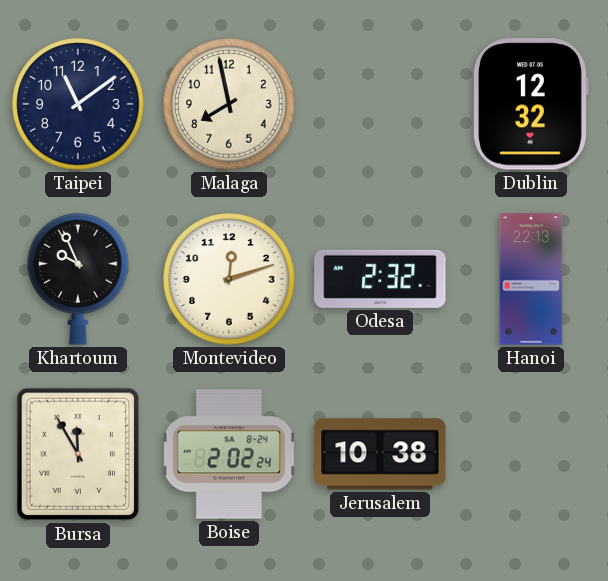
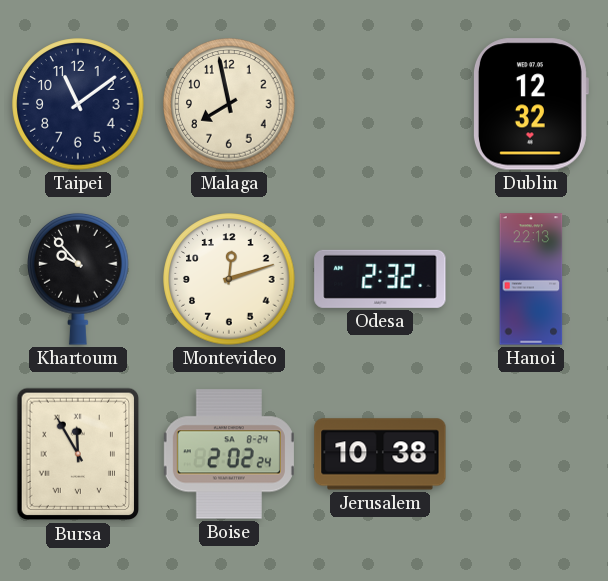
Khartoum: 9:56 -> 9:53
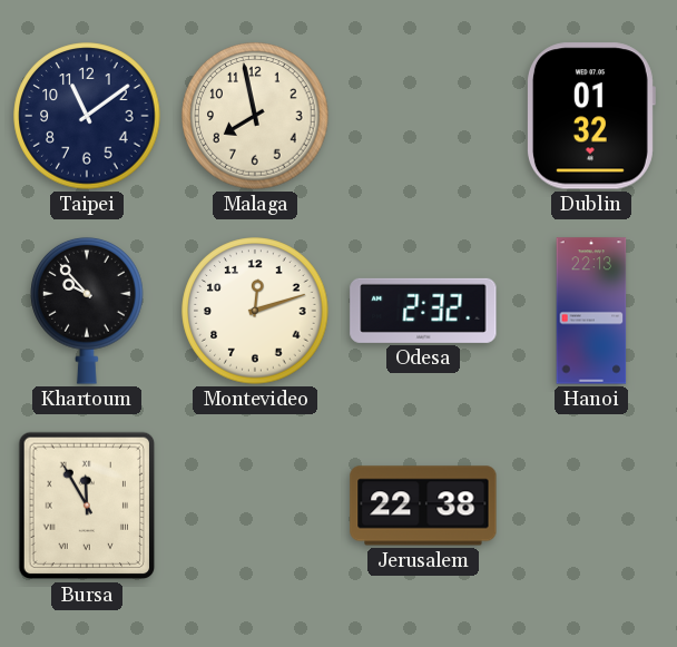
Dublin: 12:32 -> 01:32
Boise: 2:02 -> none
Jerusalem: 10:38 -> 22:38
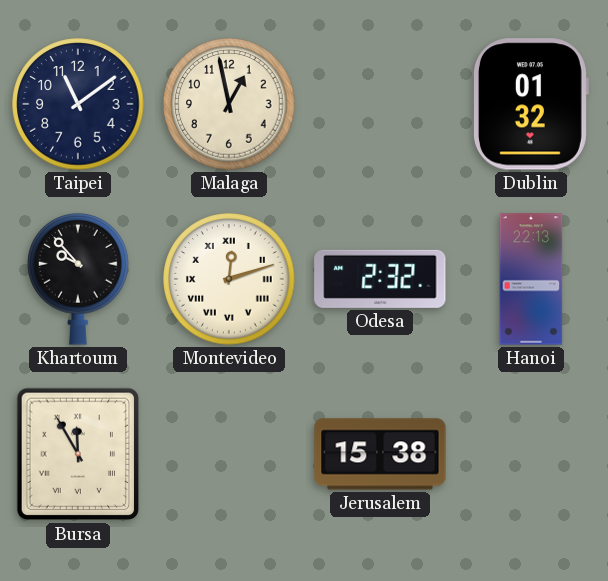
Malaga: 7:58 -> 12:58
Montevideo numerals: Arabic -> Roman
Jerusalem: 22:38 -> 15:38
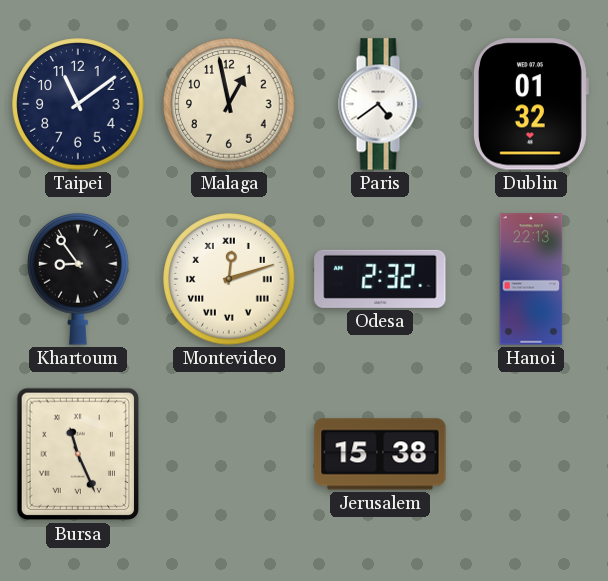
Paris: none -> 4:39
Khartoum: 9:53 -> 8:54
Bursa: 11:55 -> 11:26
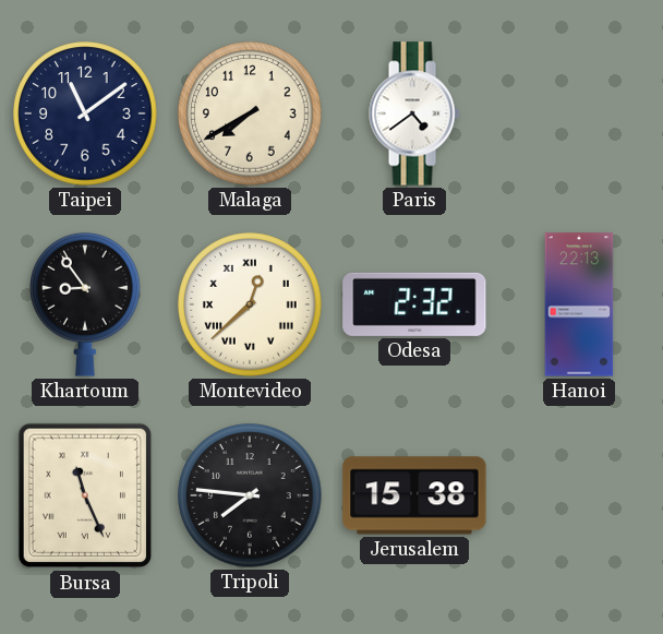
Malaga: 12:58 -> 7:40
Dublin: 01:32 -> none
Montevideo: 12:12 -> 12:38
Tripoli: none -> 7:46
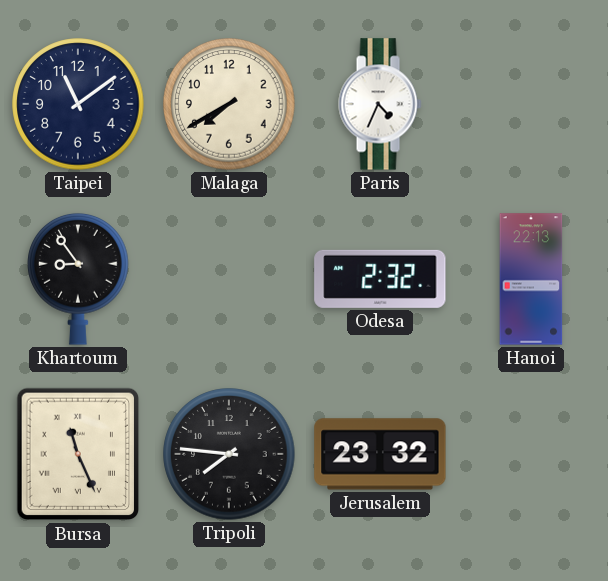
Paris: 4:39 -> 4:34
Montevideo: 12:38 -> none
Jerusalem: 15:38 -> 23:32
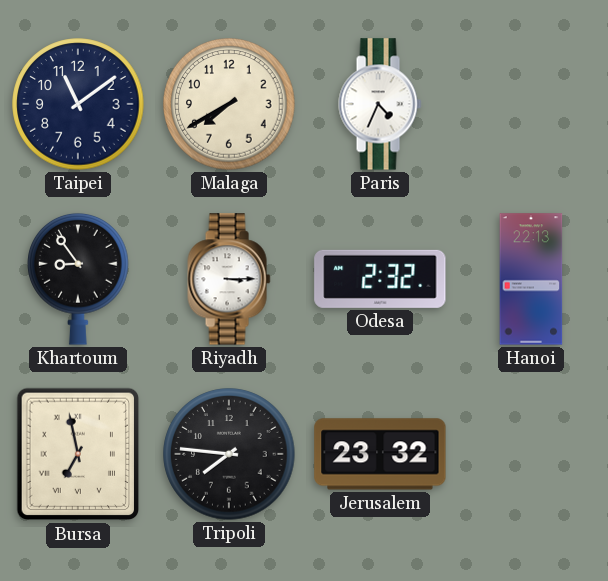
Riyadh: none -> 3:15
Bursa: 11:26 -> 6:58
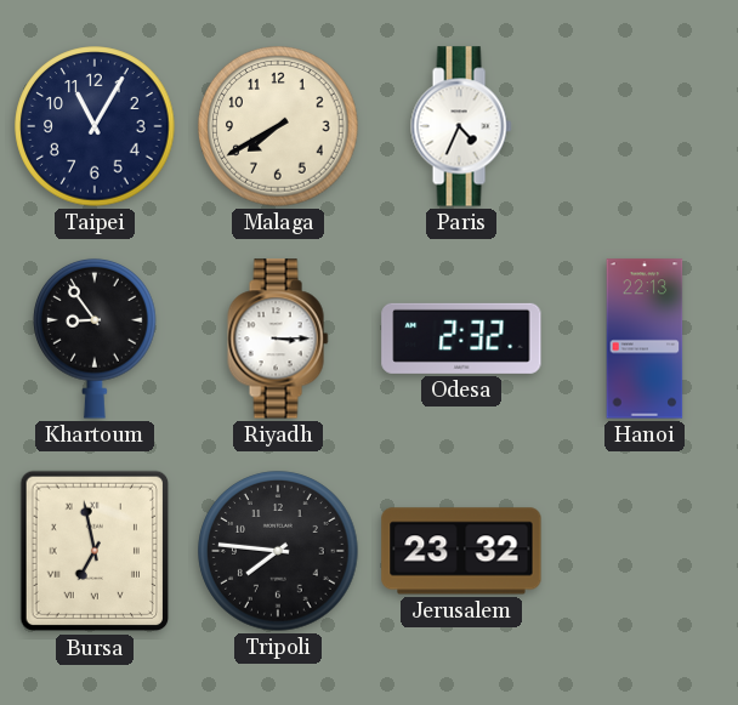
Taipei: 11:09 -> 11:05
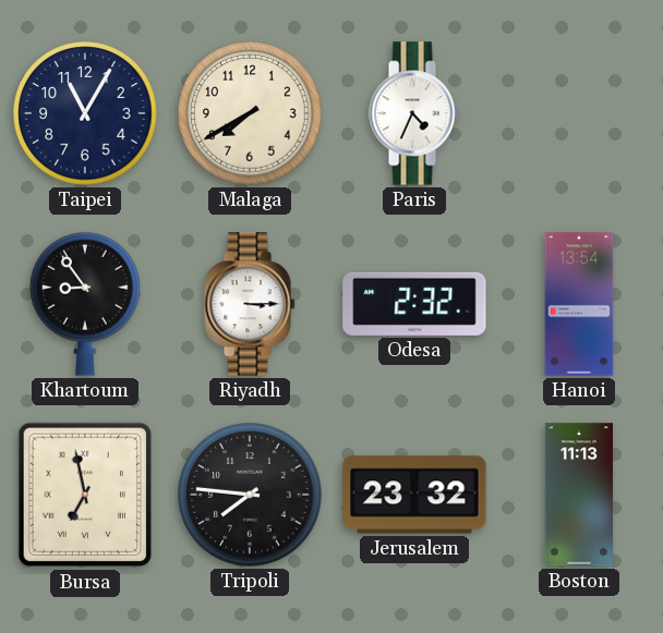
Hanoi: 22:13 -> 13:54
Boston: none -> 11:13
